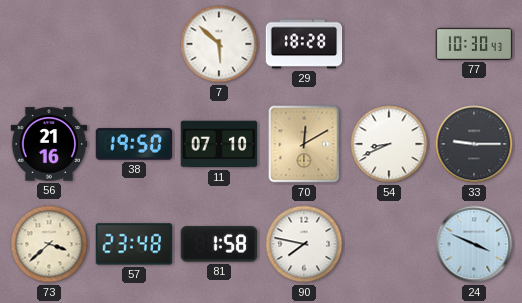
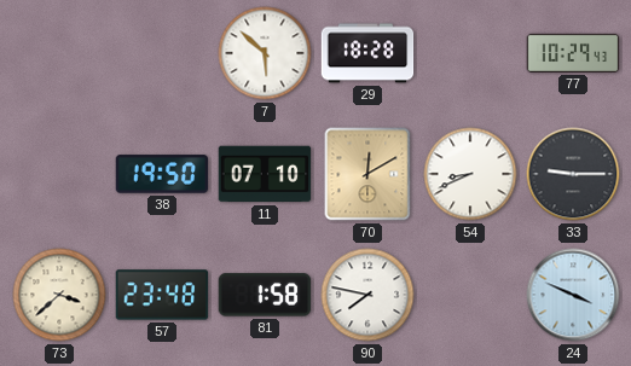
77: 10:30 -> 10:29
56: 21:16 -> none
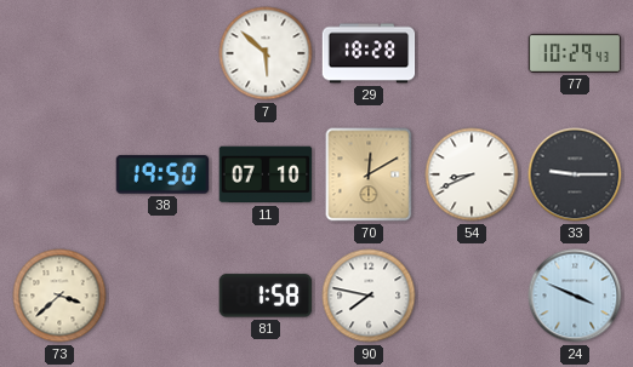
57: 23:48 -> none
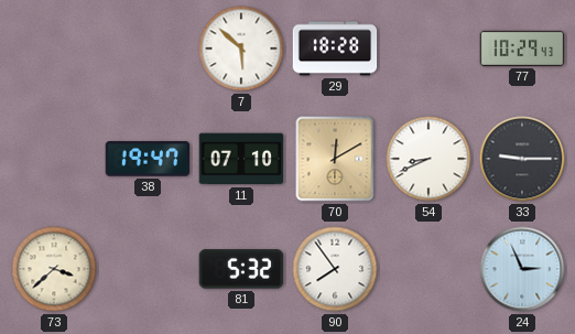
38: 19:50 -> 19:47
81: 1:58 -> 5:32
90: 7:47 -> 7:54
24: 3:49 -> 2:56
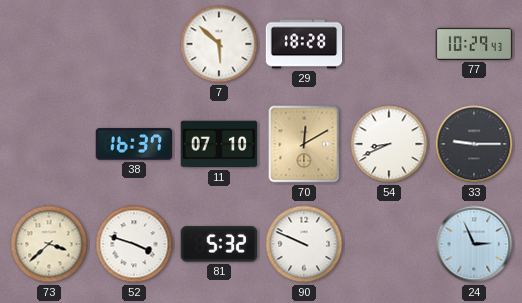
38: 19:47 -> 16:37
52: none -> 3:48
90: 7:54 -> 9:49
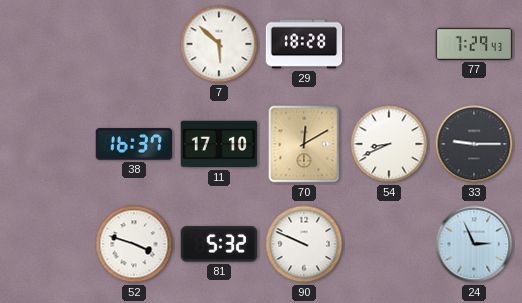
77: 10:29 -> 7:29
11: 07:10 -> 17:10
73: 3:38 -> none
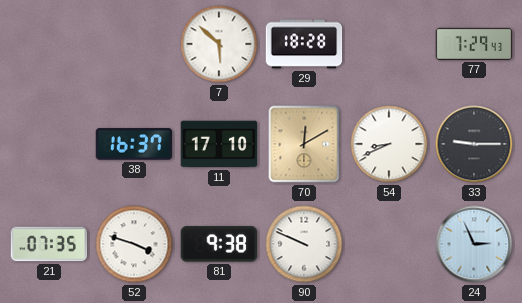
21: none -> 07:35
81: 5:32 -> 9:38
